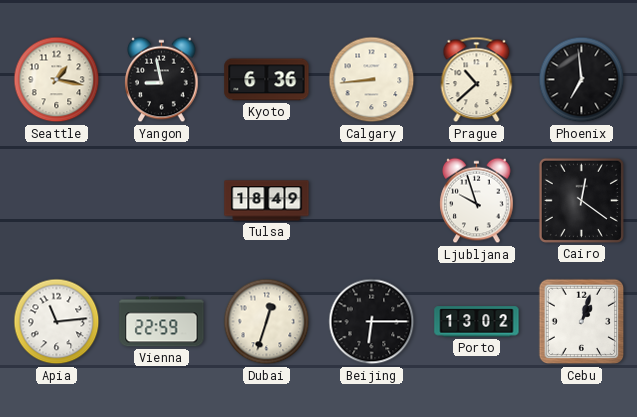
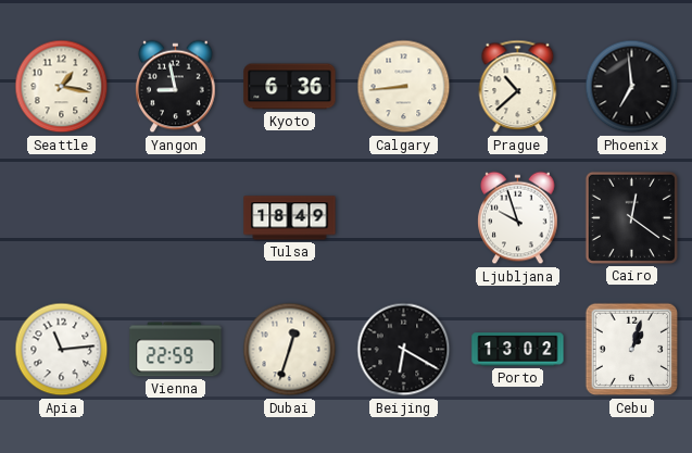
Beijing: 6:15 -> 6:20
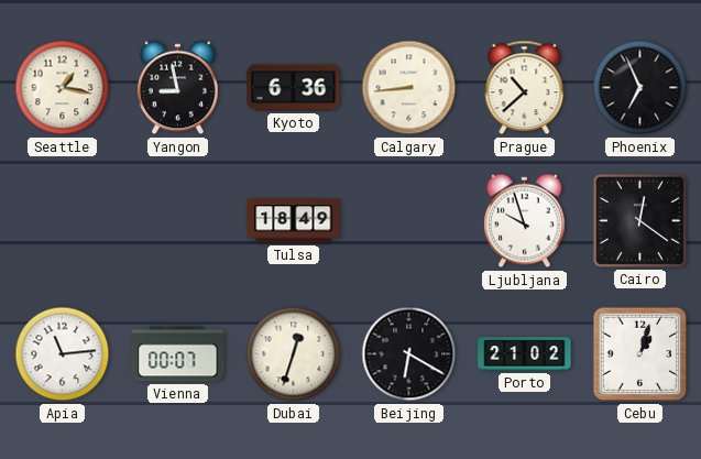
Phoenix: 6:59 -> 6:56
Vienna: 22:59 -> 00:07
Porto: 13:02 -> 21:02
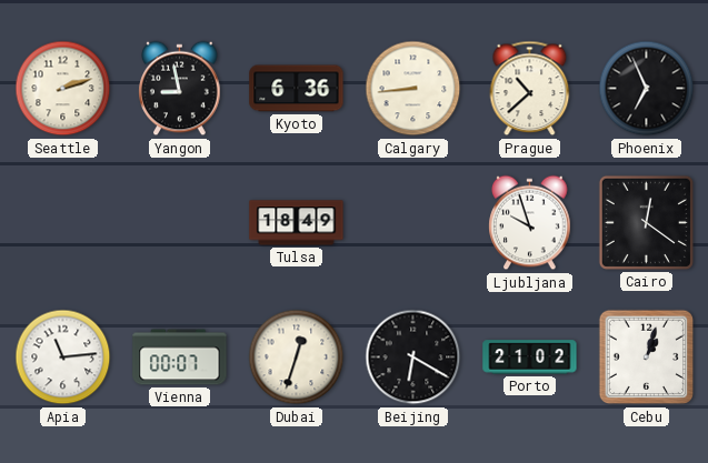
Seattle: 1:17 -> 2:12
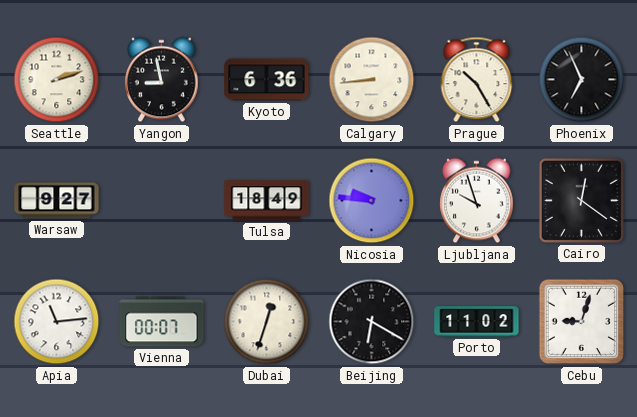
Prague: 10:38 -> 10:25
Warsaw: none -> 9:27
Nicosia: none -> 9:46
Porto: 21:02 -> 11:02
Cebu: 1:03 -> 9:03
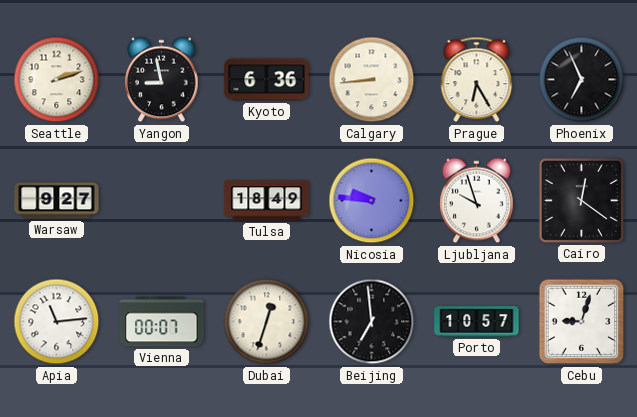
Prague: 10:25 -> 6:25
Beijing: 6:20 -> 6:59
Porto: 11:02 -> 10:57
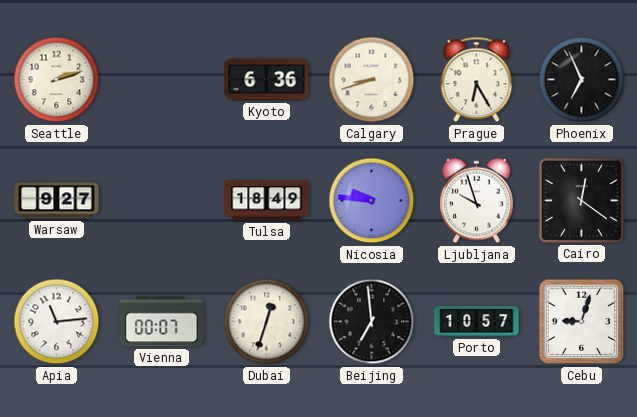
Yangon: 8:58 -> none
Calgary: 8:44 -> 8:42
